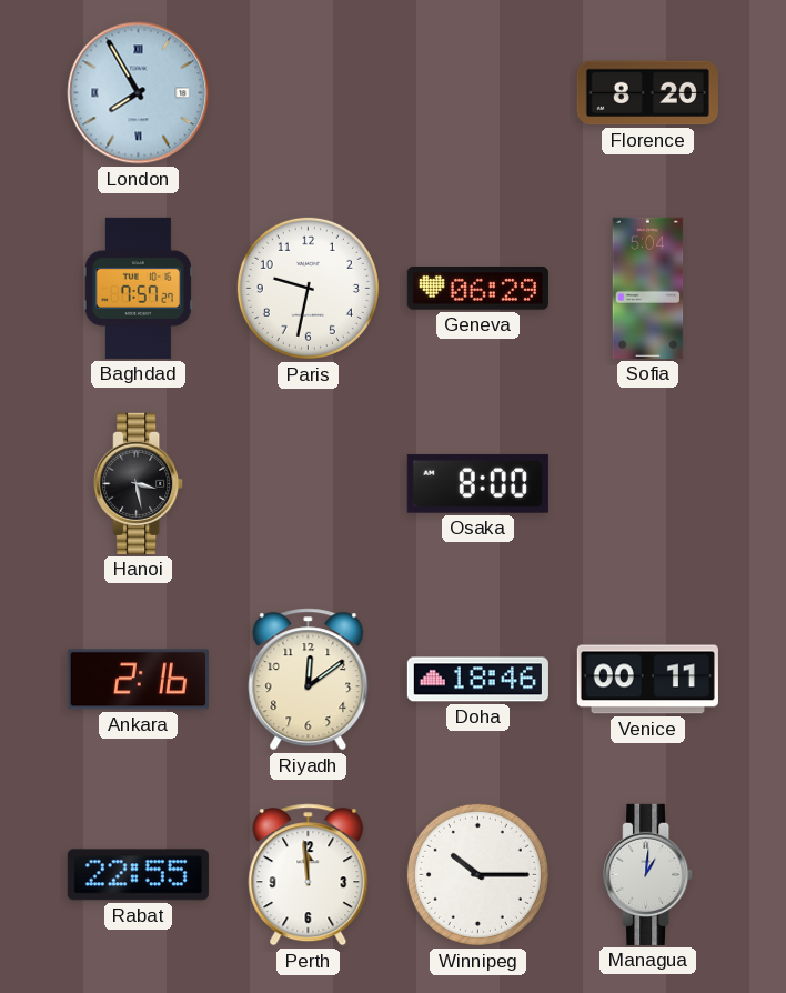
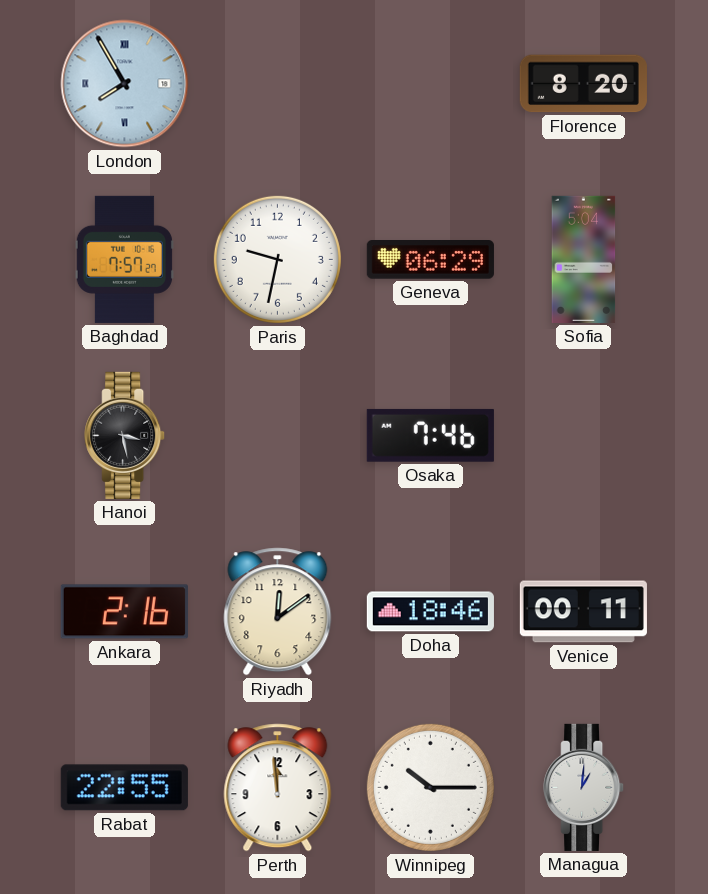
Osaka: 8:00 -> 7:46
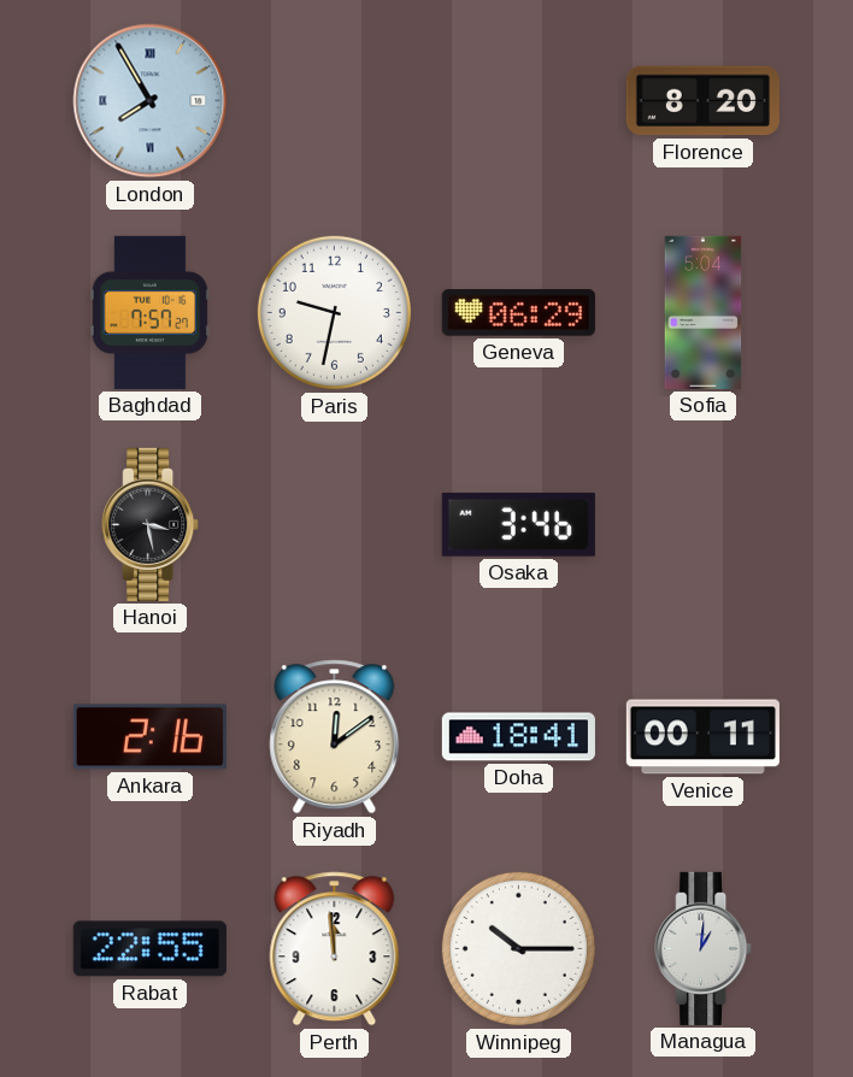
Osaka: 7:46 -> 3:46
Doha: 18:46 -> 18:41
